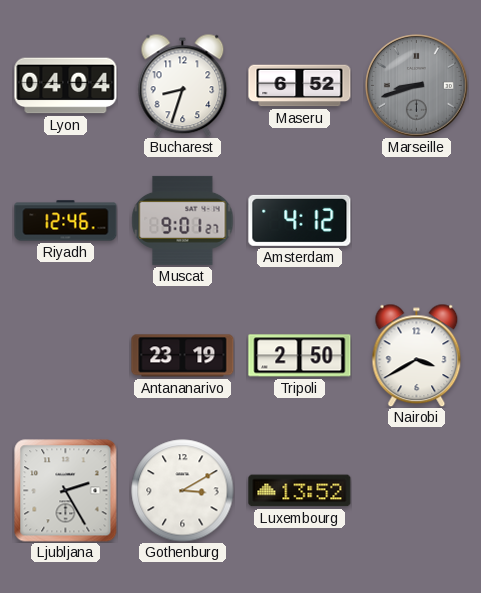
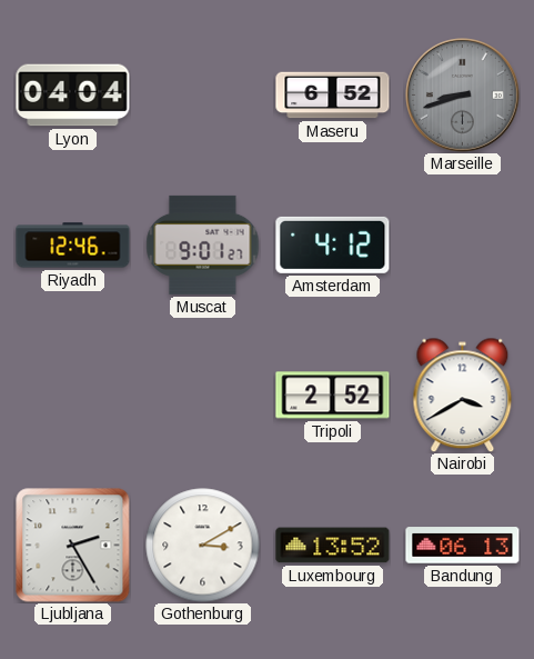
Bucharest: 8:33 -> none
Antananarivo: 23:19 -> none
Tripoli: 2:50 -> 2:52
Bandung: none -> 06:13
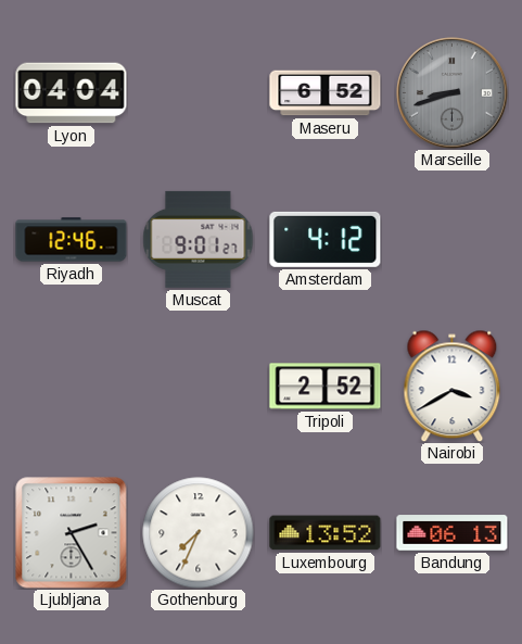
Gothenburg: 3:10 -> 7:34
